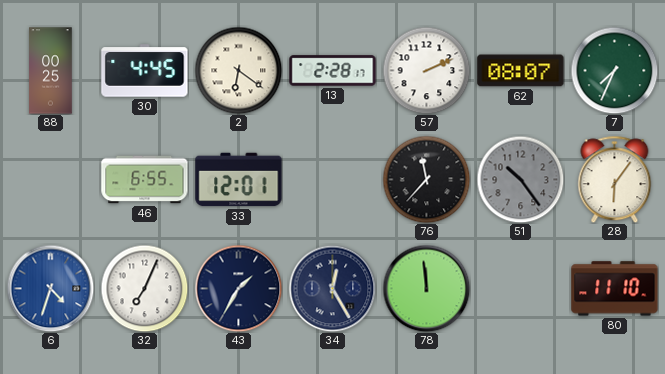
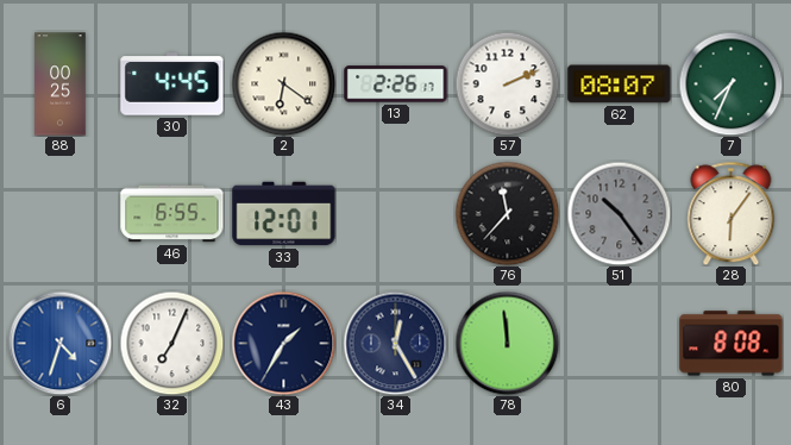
13: 2:28 -> 2:26
80: 11:10 -> 8:08
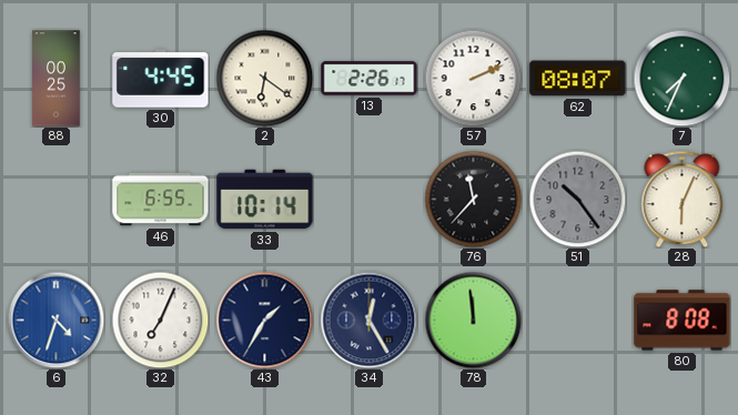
33: 12:01 -> 10:14
28: 6:06 -> 6:04
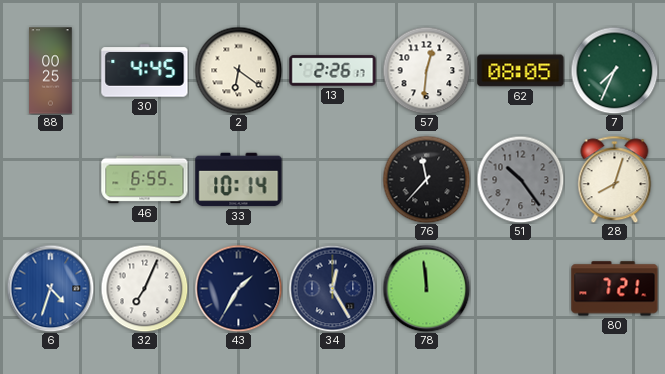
57: 2:11 -> 12:31
62: 08:07 -> 08:05
28: 6:04 -> 8:03
80: 8:08 -> 7:21
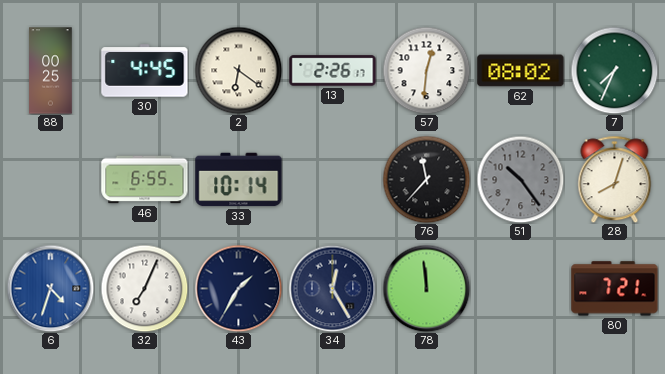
62: 08:05 -> 08:02
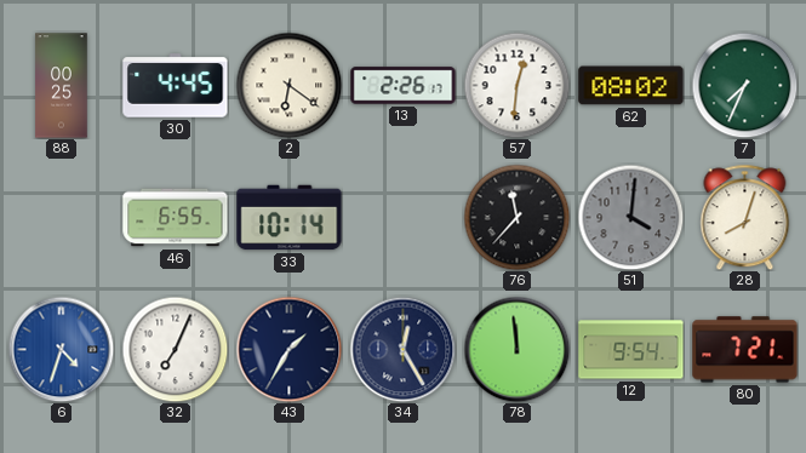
51: 10:24 -> 4:01
12: none -> 9:54
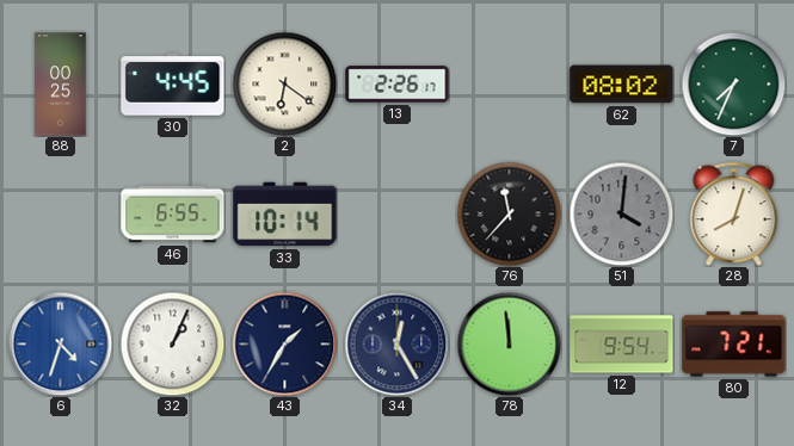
57: 12:31 -> none
32: 7:04 -> 1:04
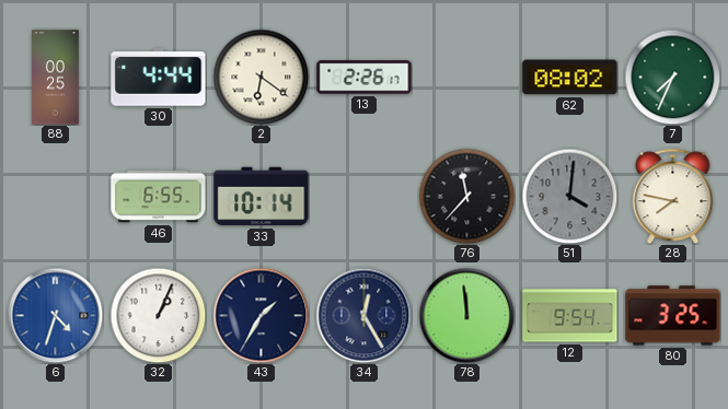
30: 4:45 -> 4:44
28: 8:03 -> 7:47
80: 7:21 -> 3:25
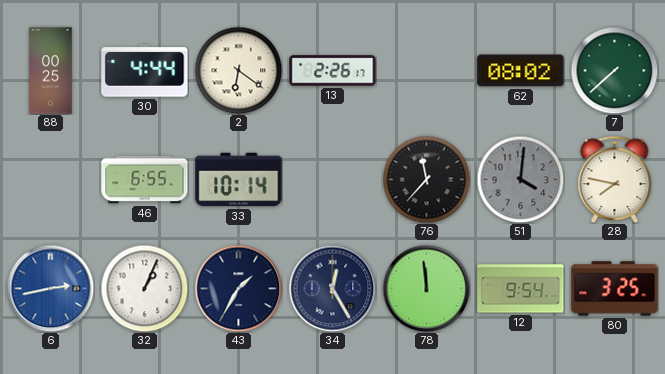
7: 7:34 -> 7:38
6: 4:33 -> 2:43
